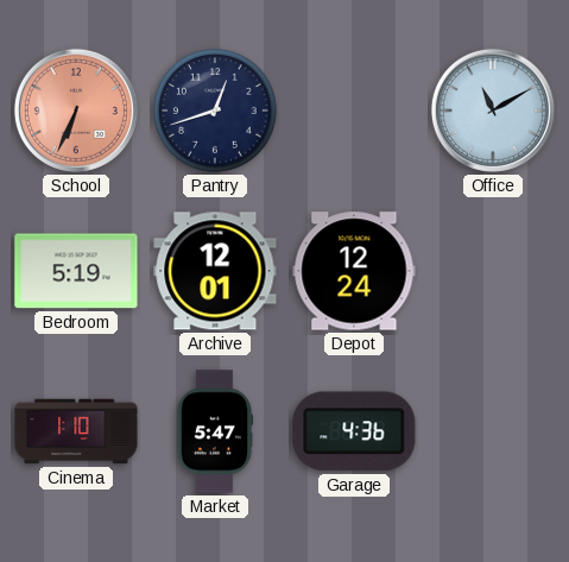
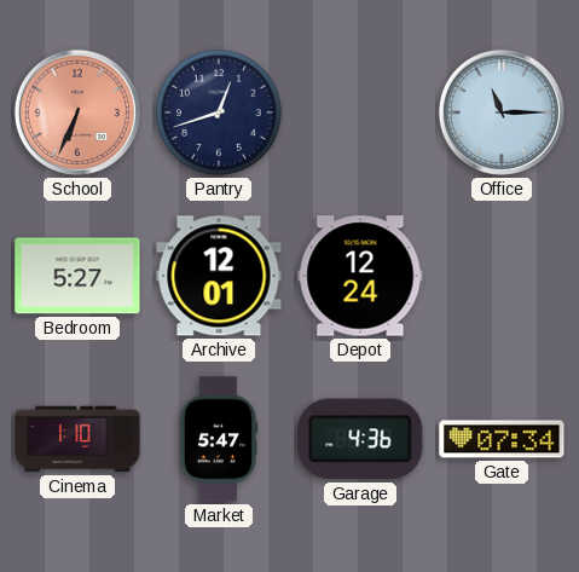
Office: 11:10 -> 11:15
Bedroom: 5:19 -> 5:27
Gate: none -> 07:34
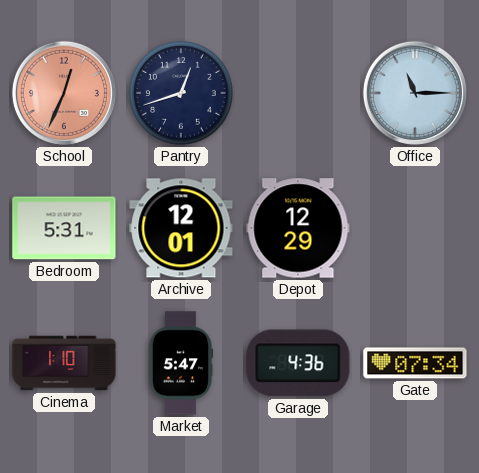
School: 6:34 -> 12:34
Bedroom: 5:27 -> 5:31
Depot: 12:24 -> 12:29
